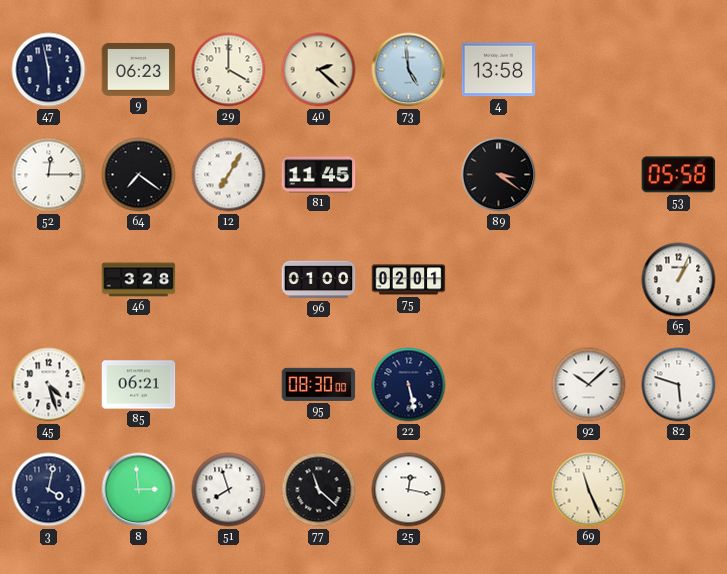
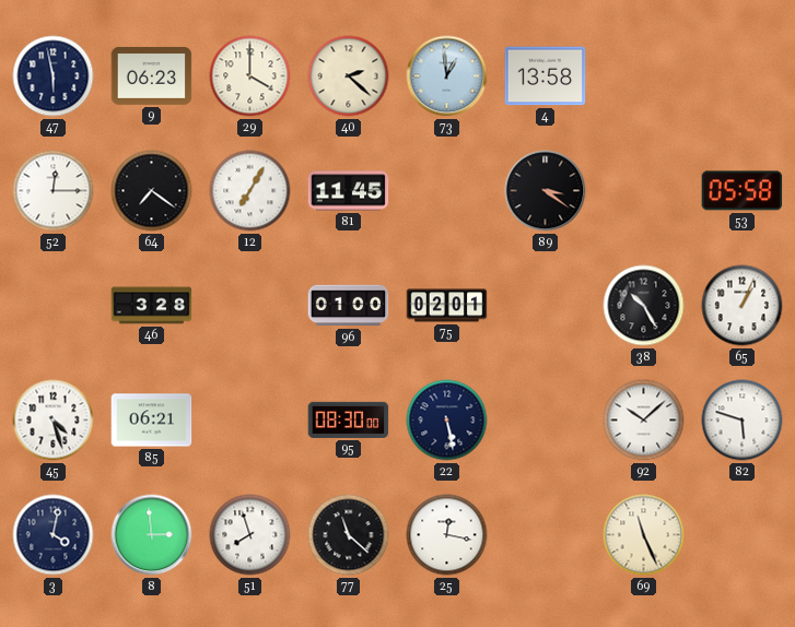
73: 4:59 -> 12:59
38: none -> 10:25
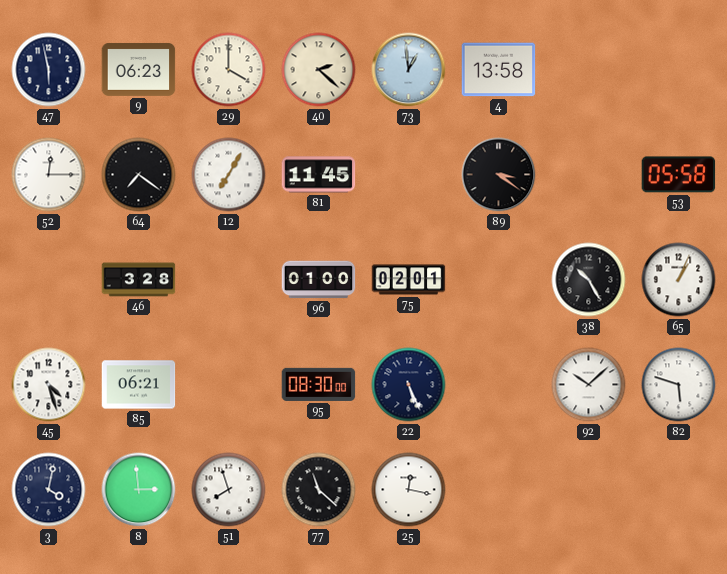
22: 5:28 -> 5:26
69: 11:26 -> none
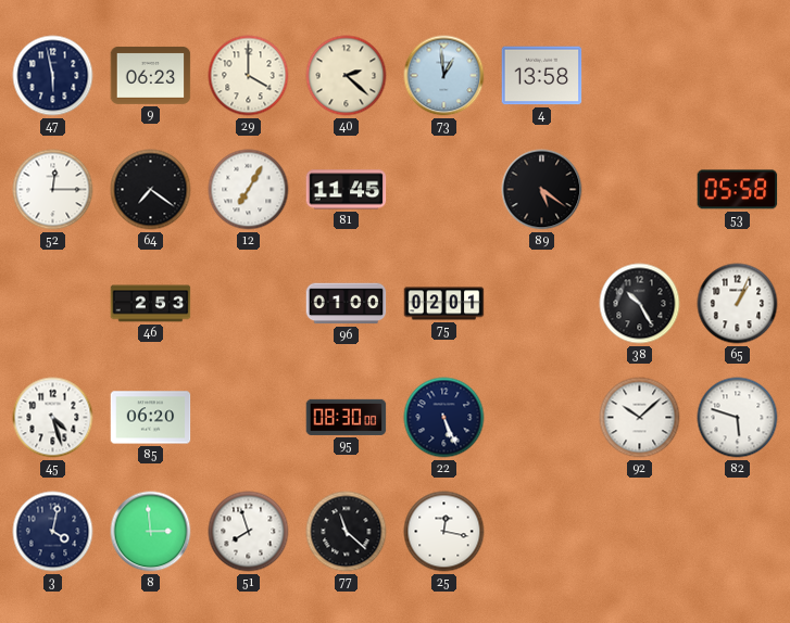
89: 3:21 -> 5:21
46: 3:28 -> 2:53
85: 06:21 -> 06:20
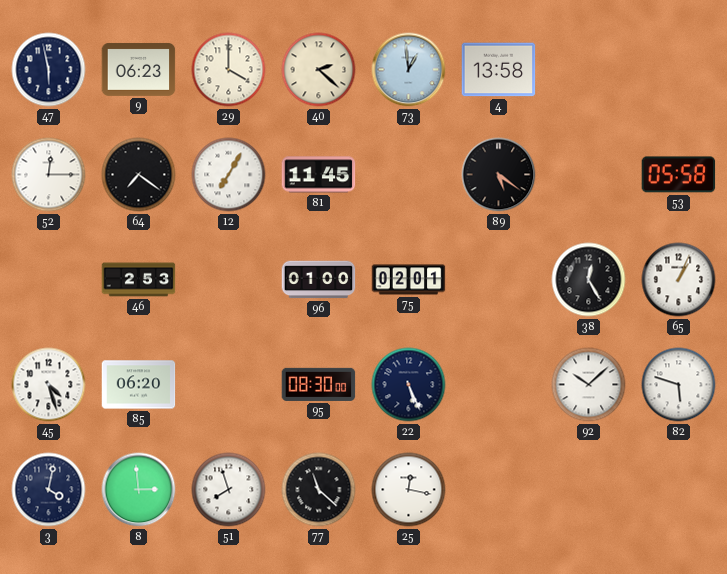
38: 10:25 -> 12:25
